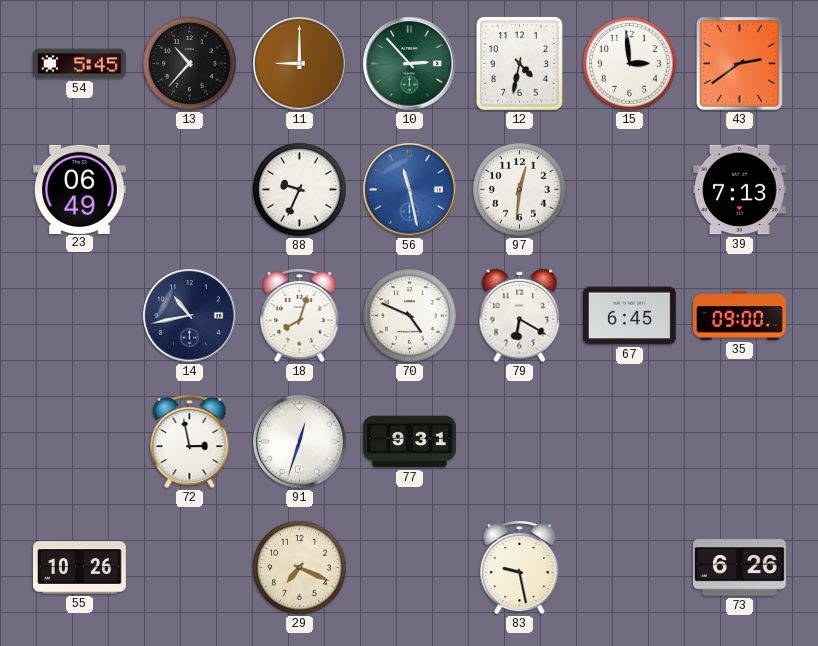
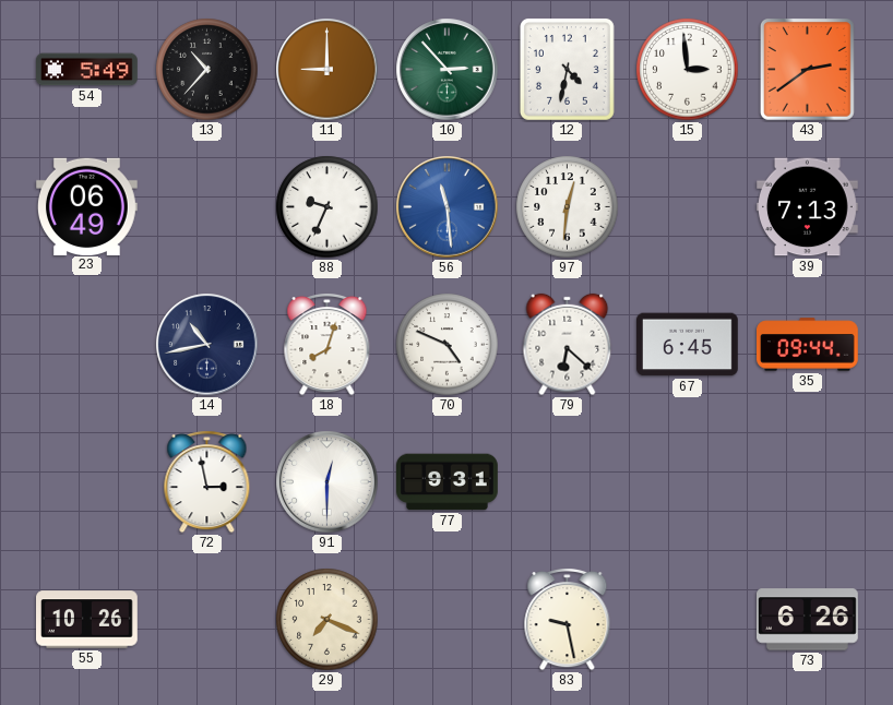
54: 5:45 -> 5:49
56: 11:28 -> 11:29
79: 6:20 -> 6:22
35: 09:00 -> 09:44
91: 12:33 -> 12:30
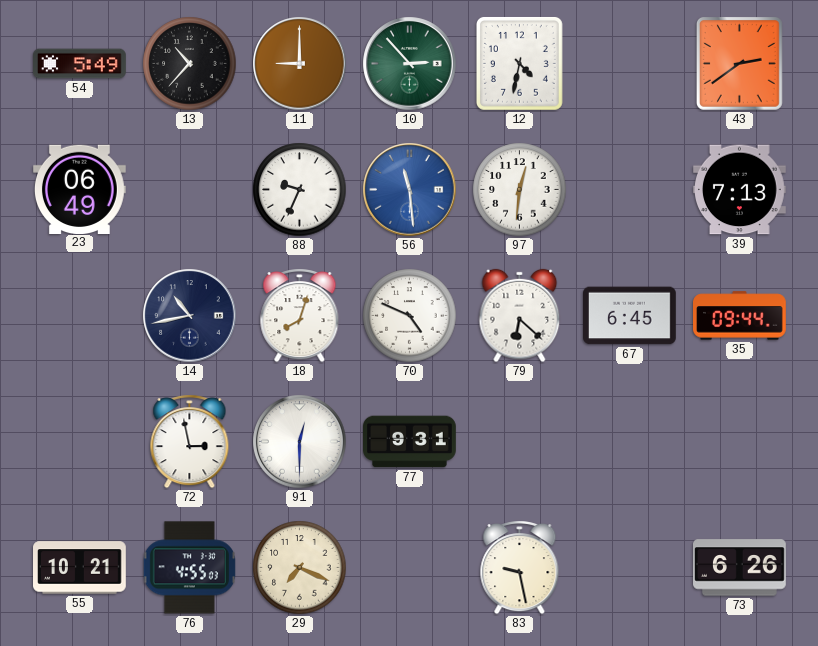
15: 2:59 -> none
55: 10:26 -> 10:21
76: none -> 4:55
